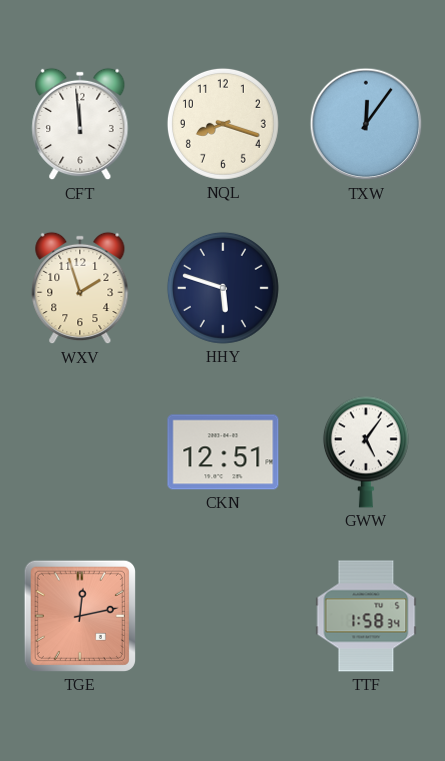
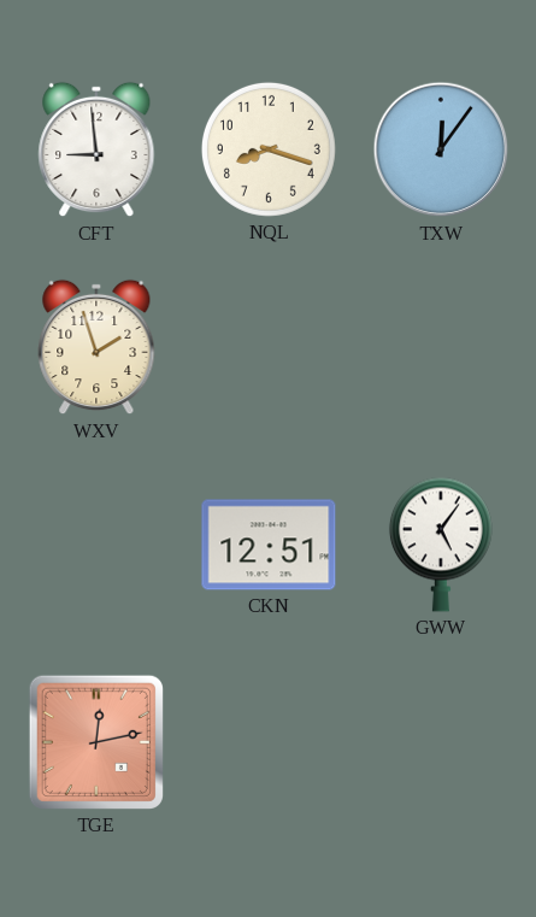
CFT: 11:59 -> 8:59
HHY: 5:48 -> none
TTF: 1:58 -> none
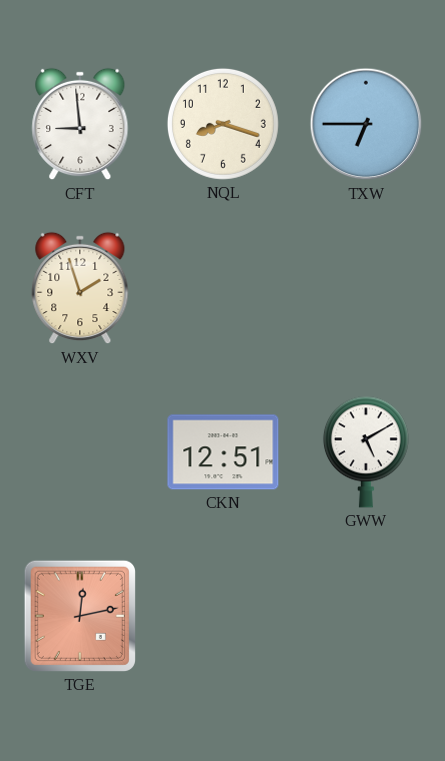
TXW: 12:06 -> 6:45
GWW: 5:06 -> 5:10
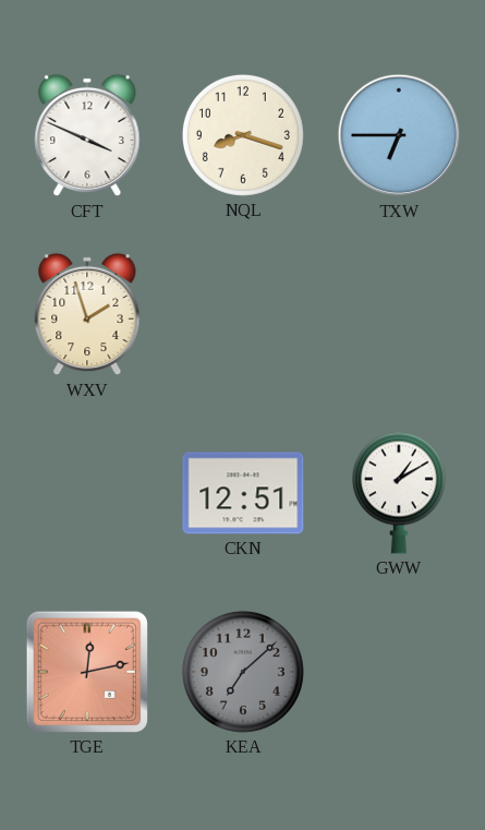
CFT: 8:59 -> 3:49
GWW: 5:10 -> 1:10
KEA: none -> 7:08
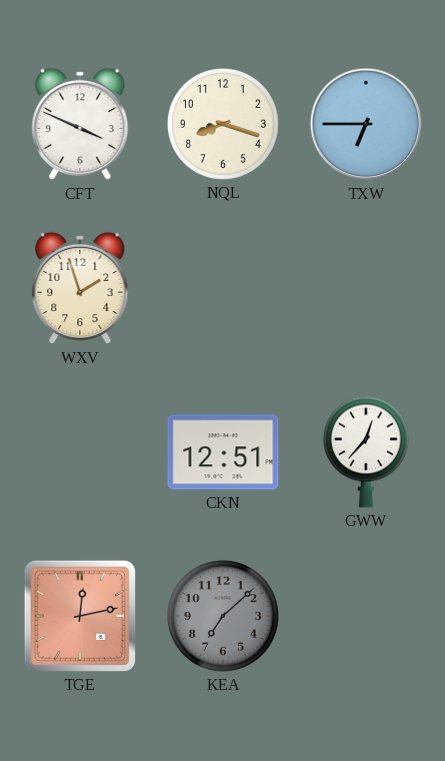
GWW: 1:10 -> 12:37
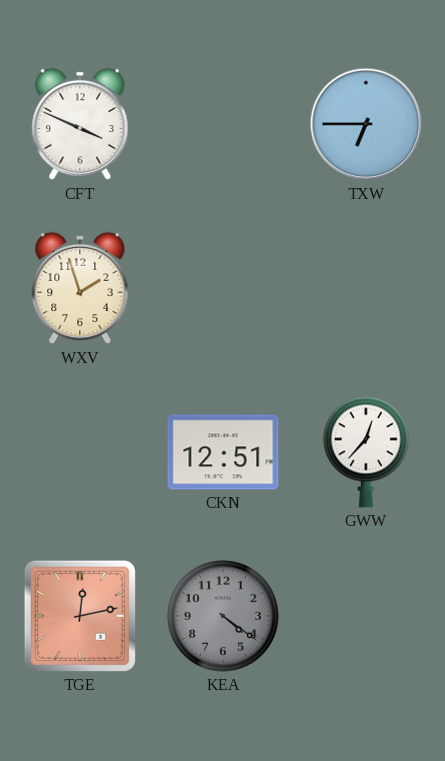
NQL: 8:18 -> none
KEA: 7:08 -> 4:21
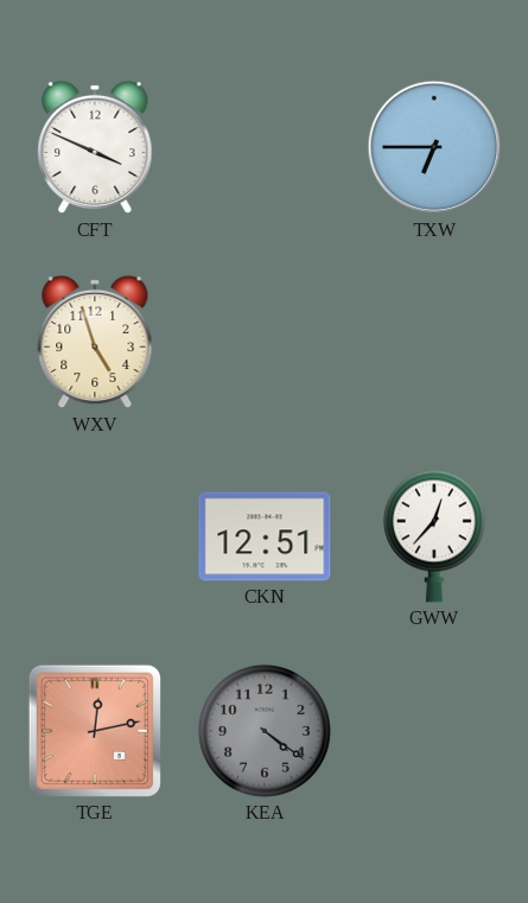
WXV: 1:57 -> 4:57
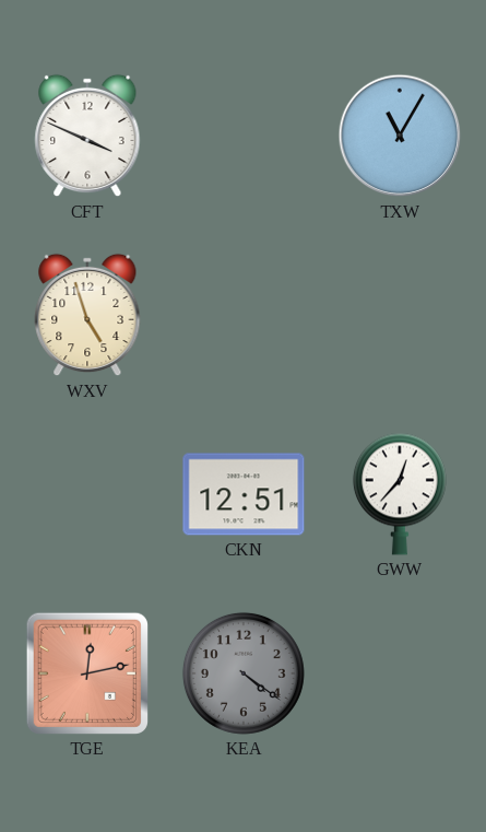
TXW: 6:45 -> 11:05
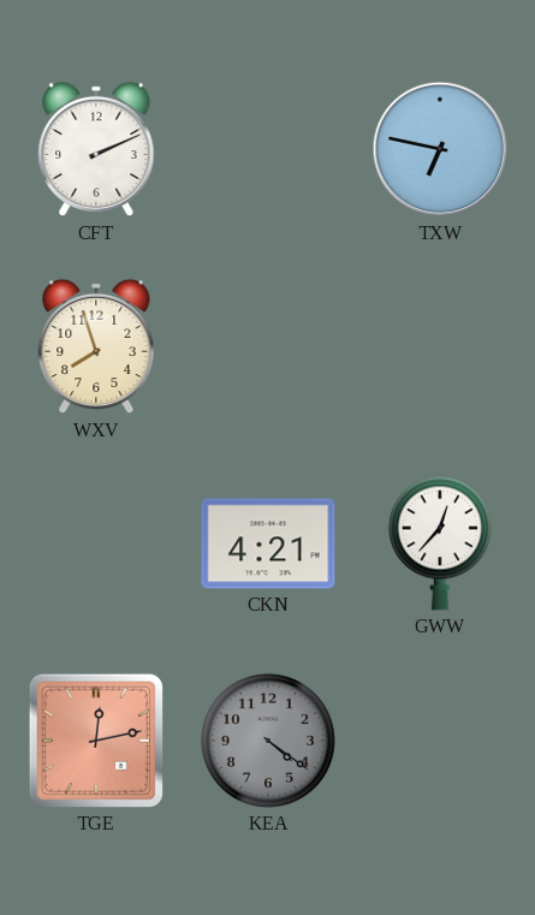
CFT: 3:49 -> 2:11
TXW: 11:05 -> 6:47
WXV: 4:57 -> 7:57
CKN: 12:51 -> 4:21
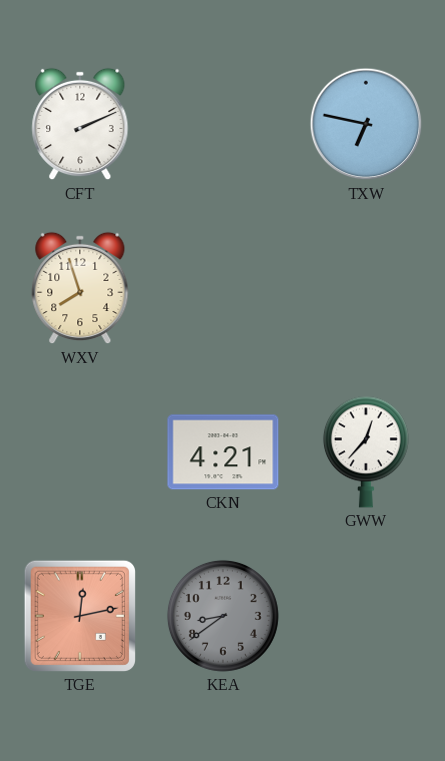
KEA: 4:21 -> 8:39
